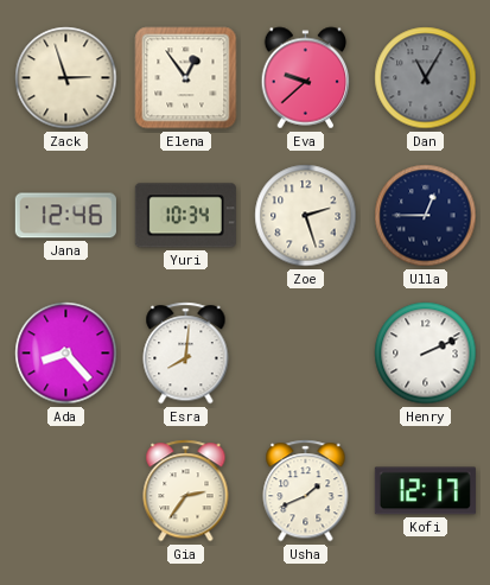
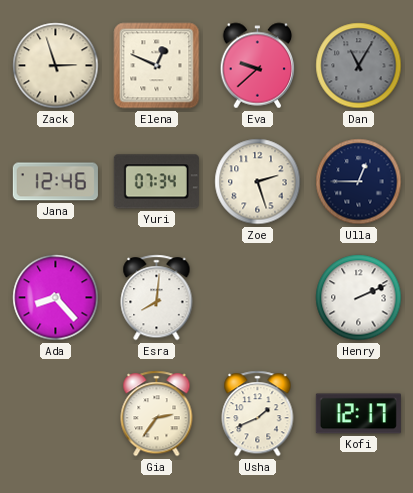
Elena: 12:54 -> 12:49
Yuri: 10:34 -> 07:34
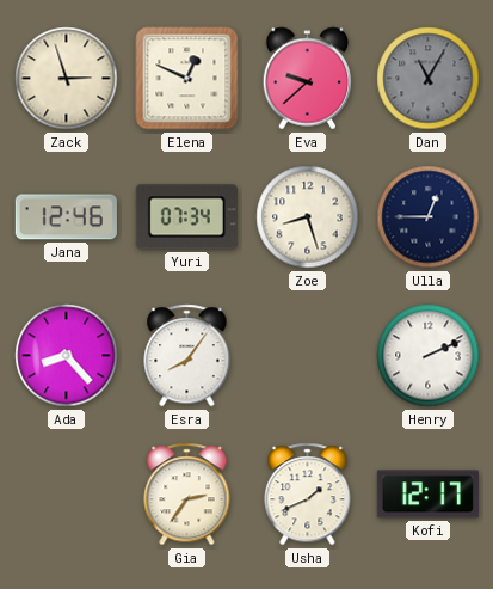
Zoe: 2:27 -> 8:27
Esra: 8:01 -> 8:06
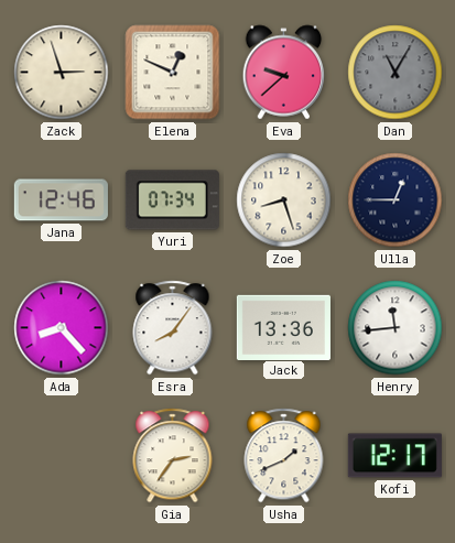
Jack: none -> 13:36
Henry: 2:11 -> 11:44
